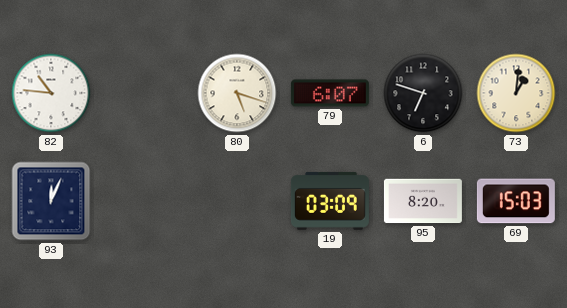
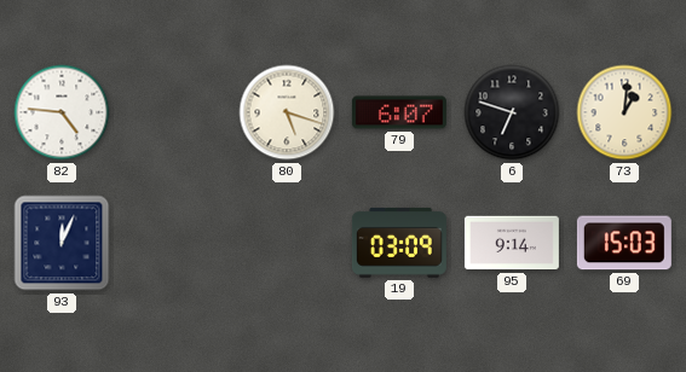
82: 10:46 -> 4:46
95: 8:20 -> 9:14
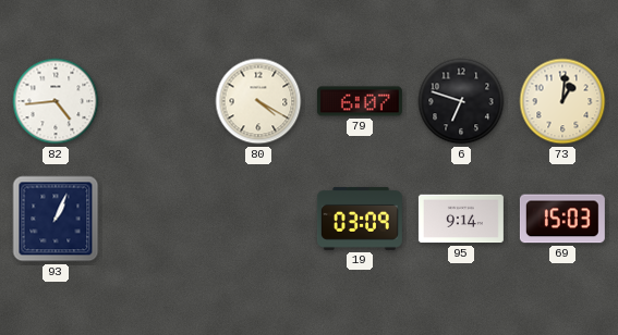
82: 4:46 -> 4:44
80: 5:18 -> 4:20
93: 12:04 -> 1:04
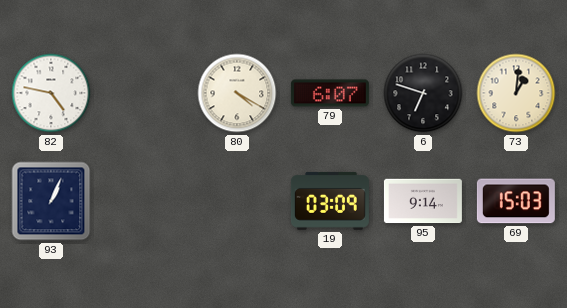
82: 4:44 -> 4:47
